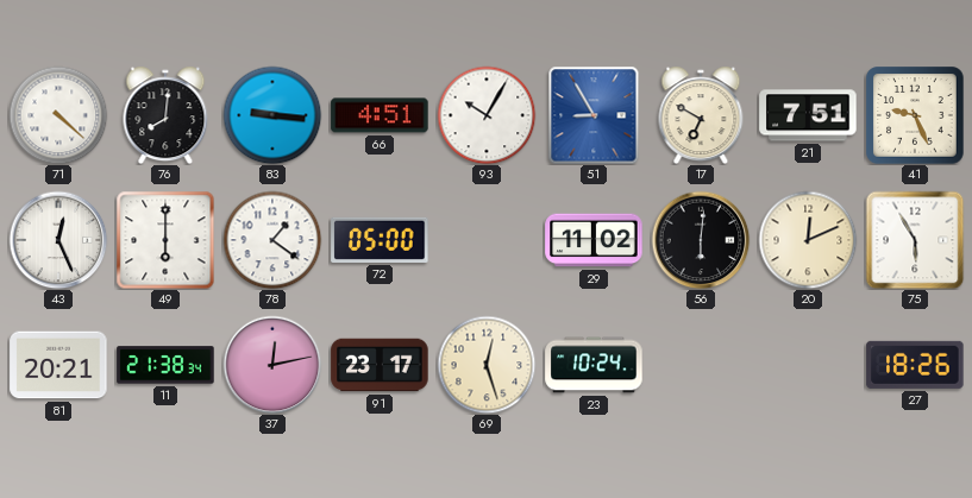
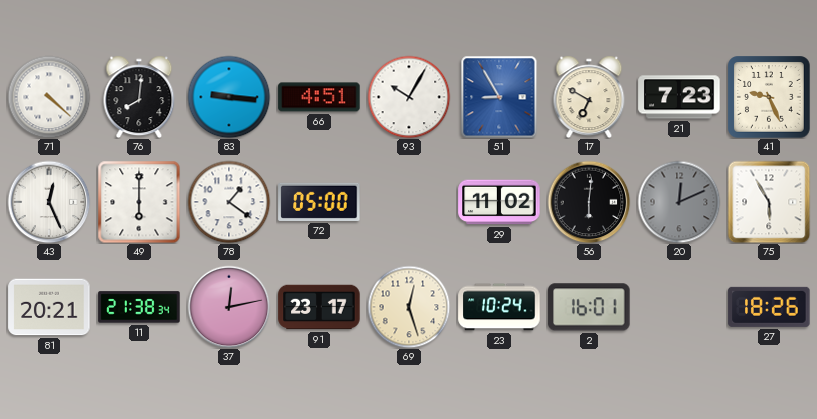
21: 7:51 -> 7:23
20 dial: cream -> grey
2: none -> 16:01
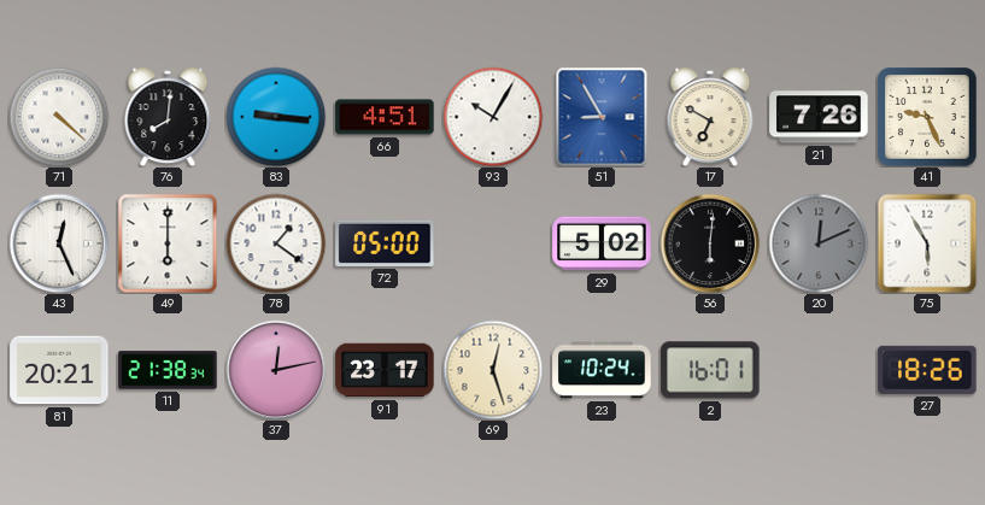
21: 7:23 -> 7:26
29: 11:02 -> 5:02
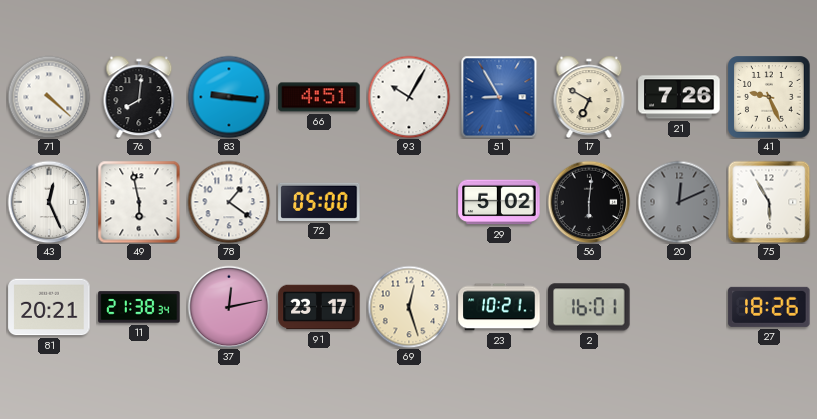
49: 6:00 -> 5:58
23: 10:24 -> 10:21
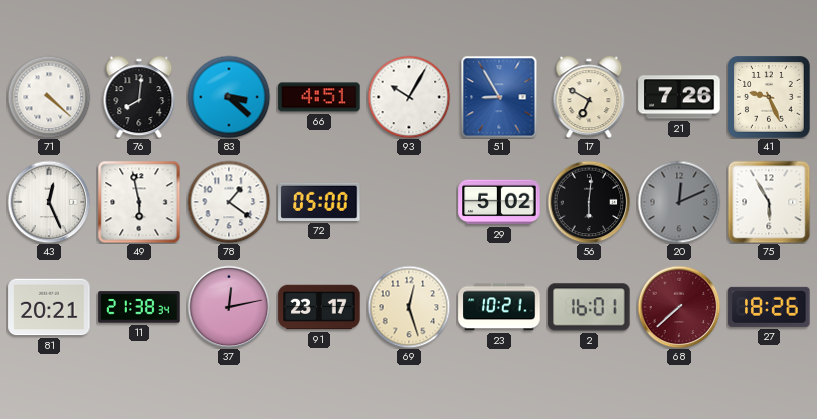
83: 9:16 -> 3:22
68: none -> 7:38
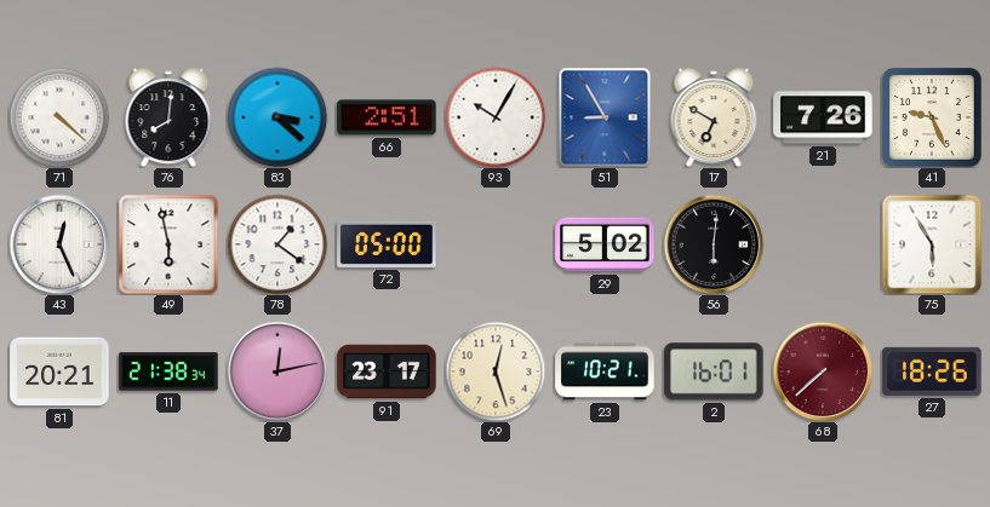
66: 4:51 -> 2:51
20: 12:11 -> none
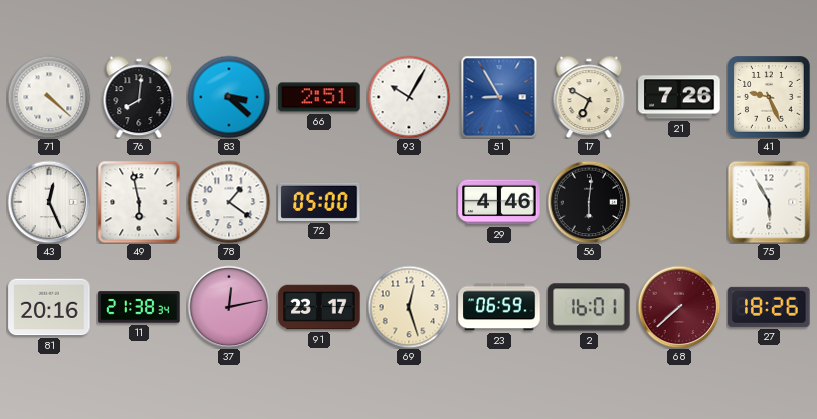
29: 5:02 -> 4:46
81: 20:21 -> 20:16
23: 10:21 -> 06:59
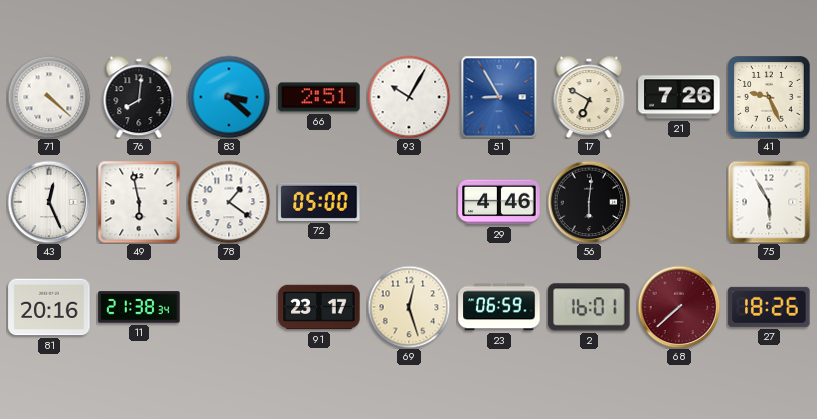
37: 12:13 -> none
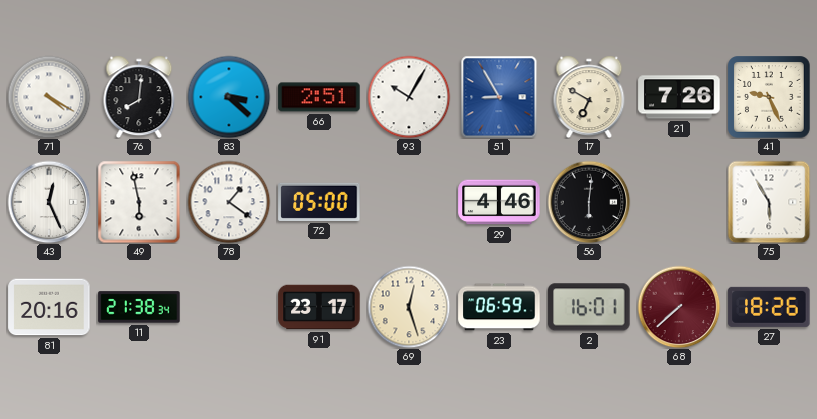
71: 4:22 -> 4:20
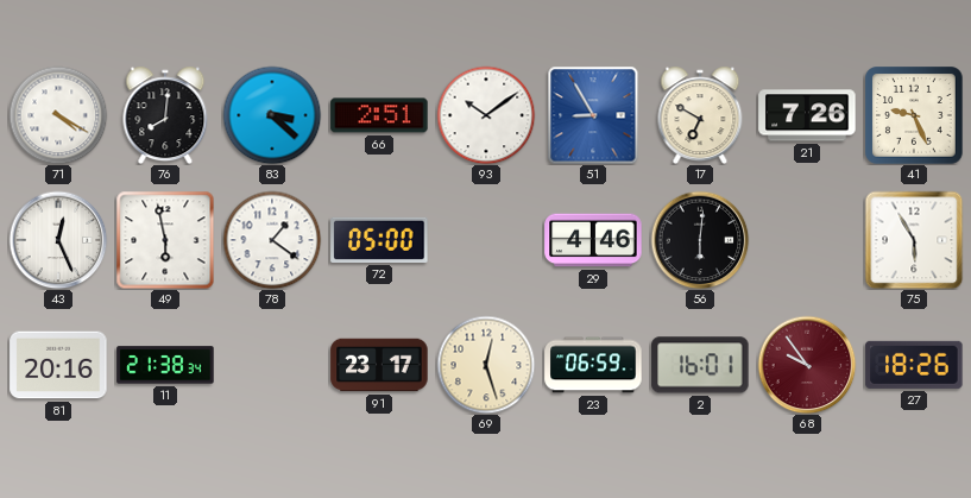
93: 10:05 -> 10:09
68: 7:38 -> 9:54
